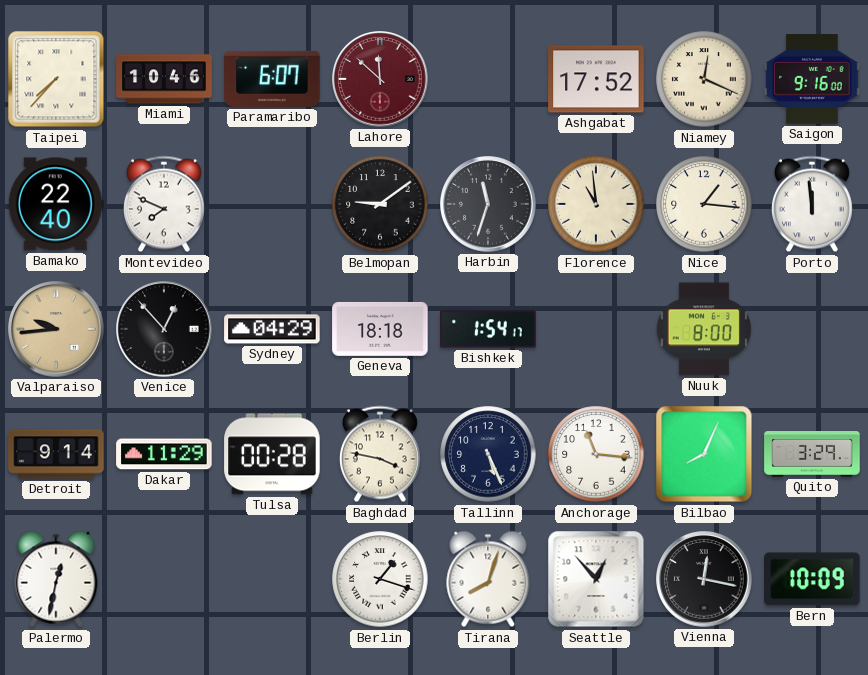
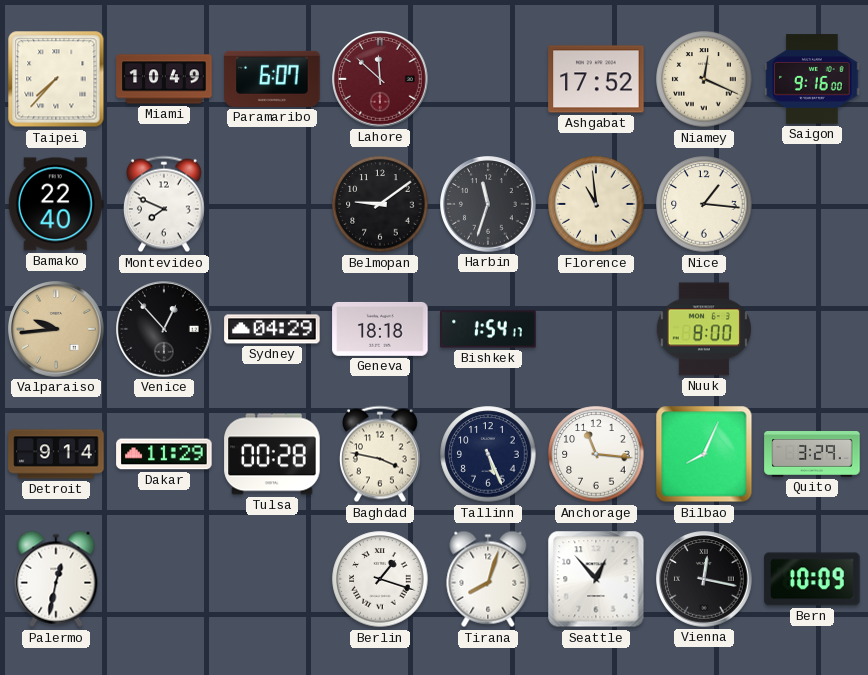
Miami: 10:46 -> 10:49
Porto: 11:59 -> none
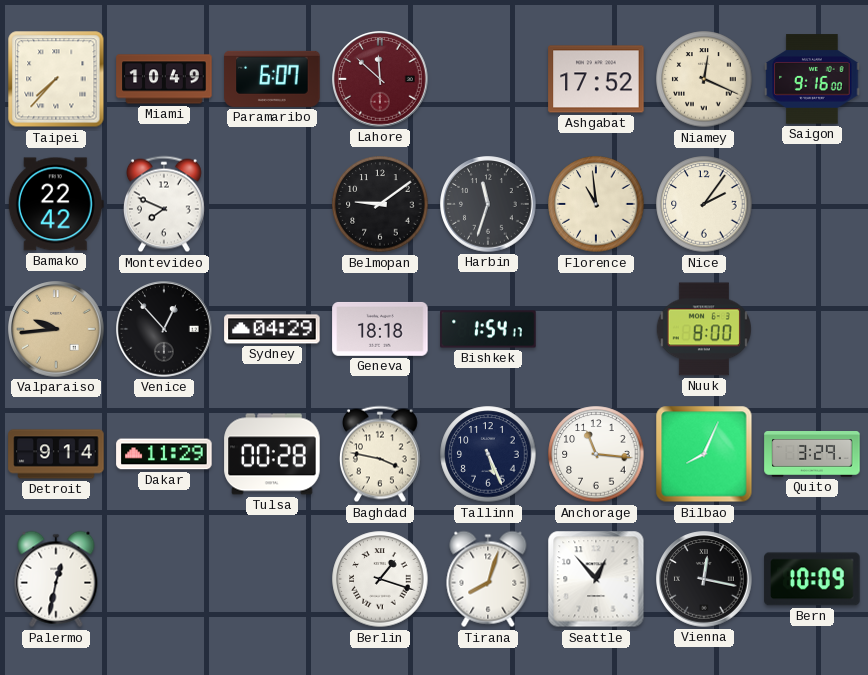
Bamako: 22:40 -> 22:42
Nice: 1:16 -> 2:06
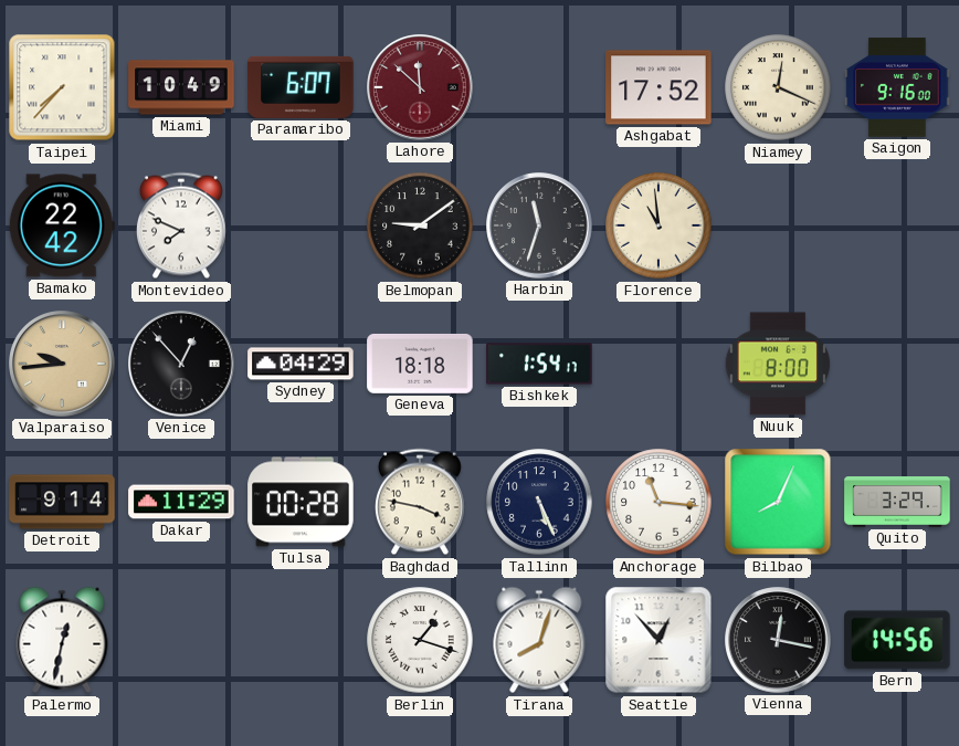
Nice: 2:06 -> none
Bern: 10:09 -> 14:56
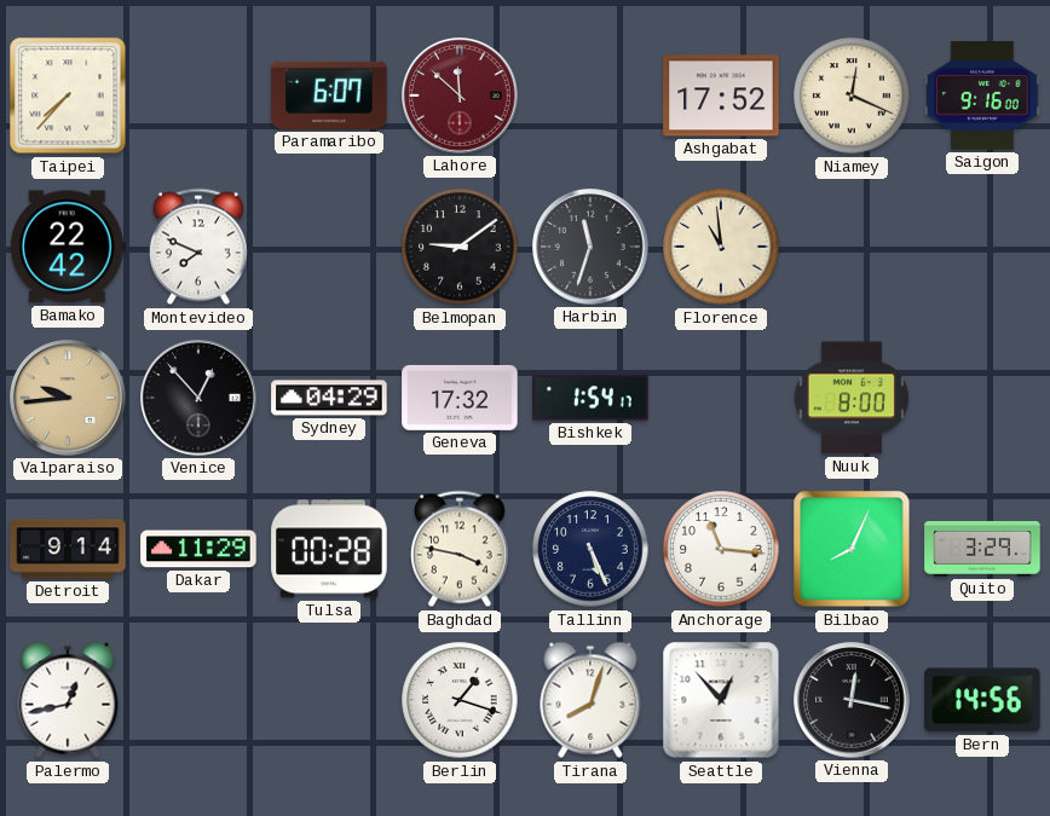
Miami: 10:49 -> none
Geneva: 18:18 -> 17:32
Palermo: 12:32 -> 12:43
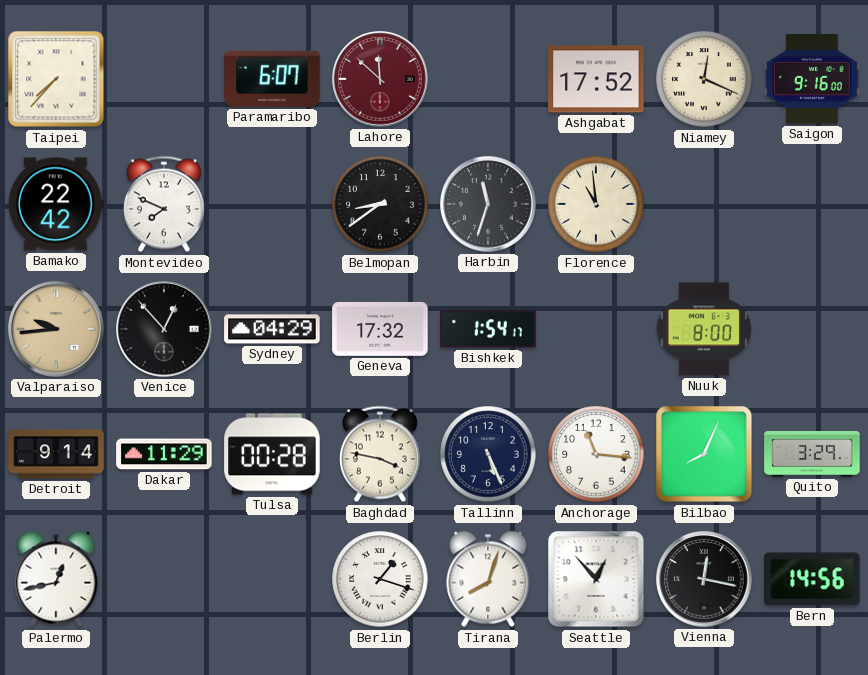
Belmopan: 9:09 -> 8:39
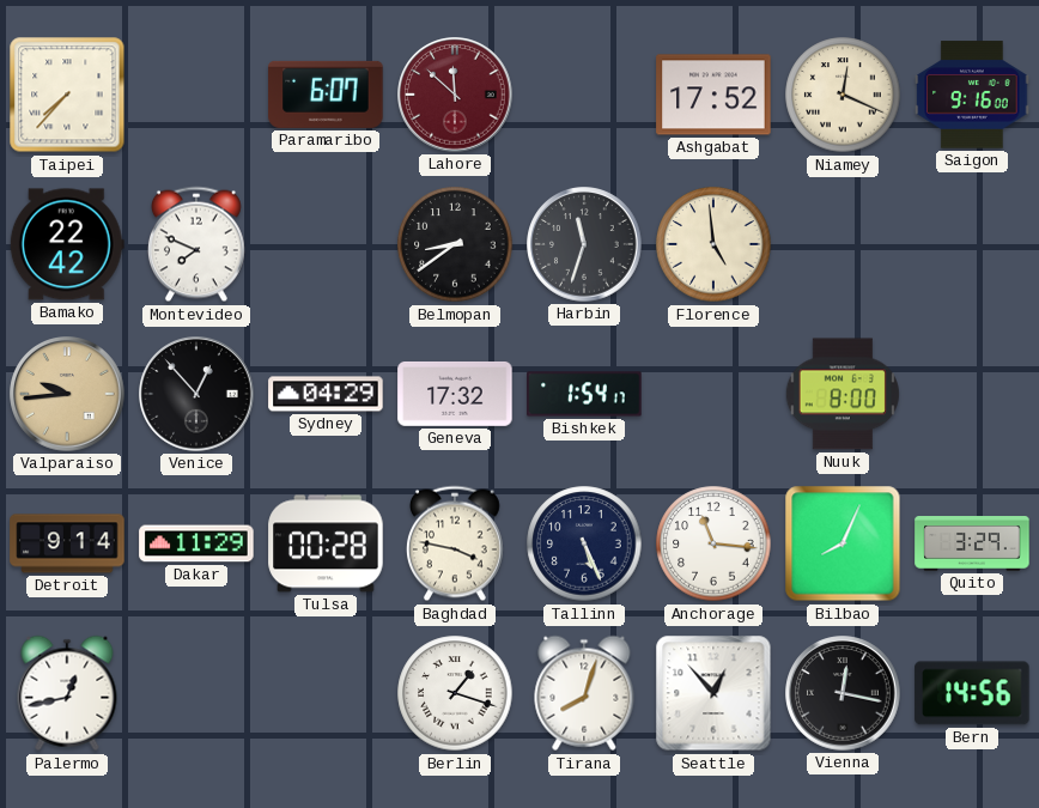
Florence: 10:59 -> 4:59
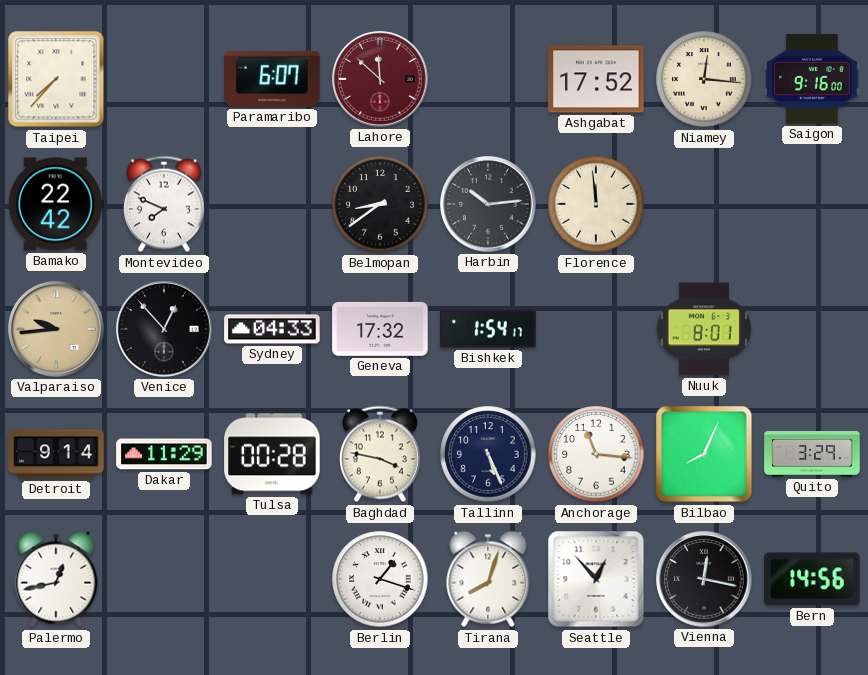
Niamey: 12:19 -> 12:16
Harbin: 11:33 -> 10:14
Florence: 4:59 -> 11:59
Sydney: 04:29 -> 04:33
Nuuk: 8:00 -> 8:01
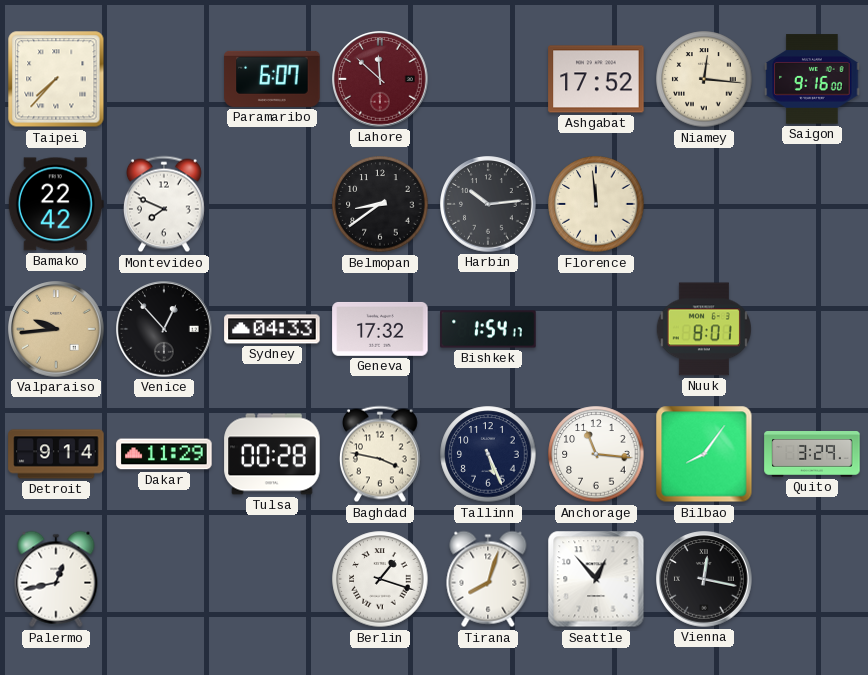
Bilbao: 8:04 -> 8:06
Bern: 14:56 -> none
